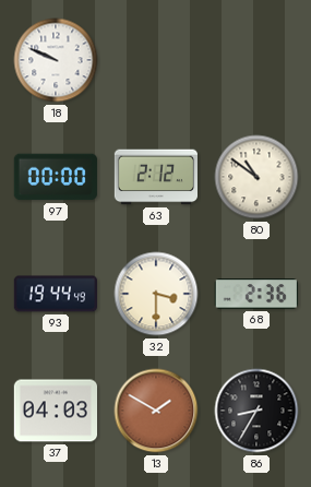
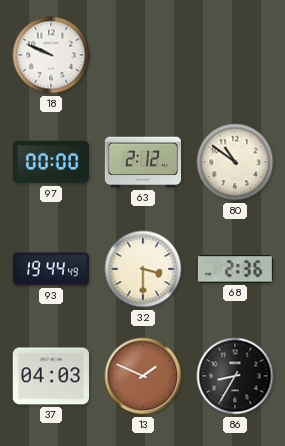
13: 1:50 -> 1:49
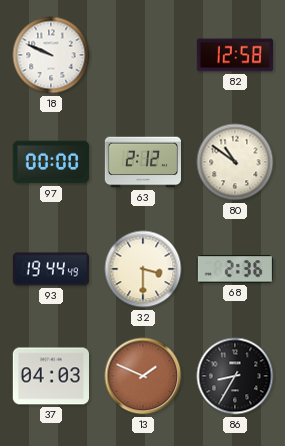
82: none -> 12:58
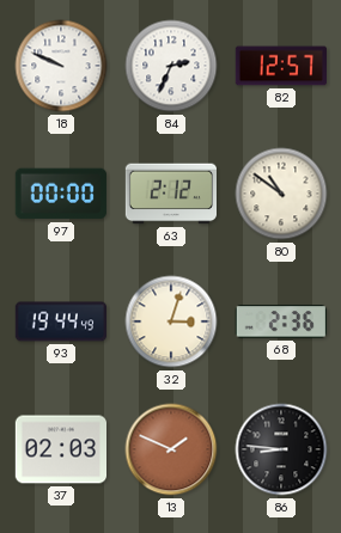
84: none -> 2:34
82: 12:58 -> 12:57
32: 3:30 -> 3:03
37: 04:03 -> 02:03
86: 8:35 -> 8:46
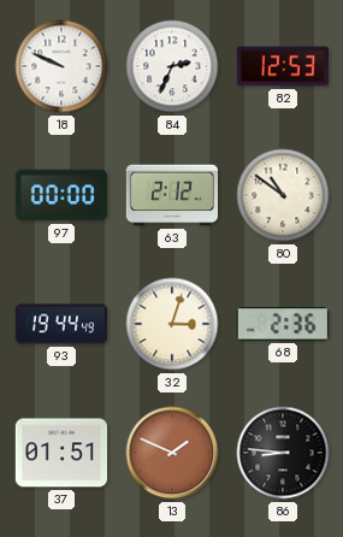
82: 12:57 -> 12:53
37: 02:03 -> 01:51
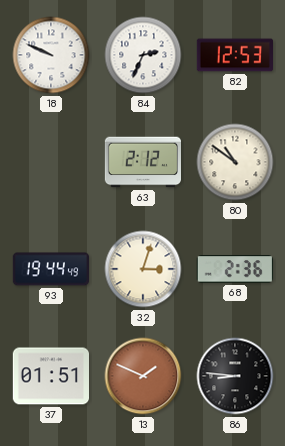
97: 00:00 -> none
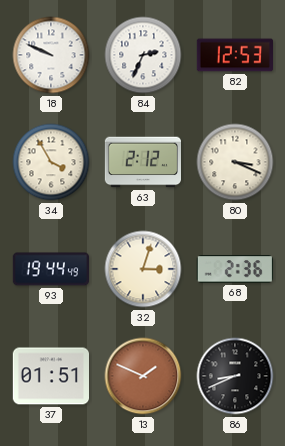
34: none -> 3:55
80: 10:51 -> 3:19
86: 8:46 -> 8:41
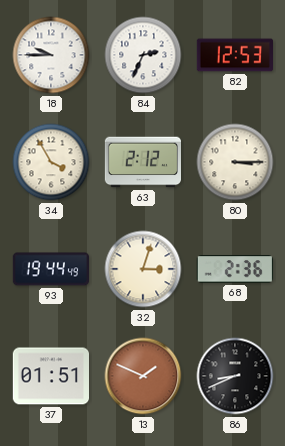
18: 9:49 -> 9:45
80: 3:19 -> 3:15
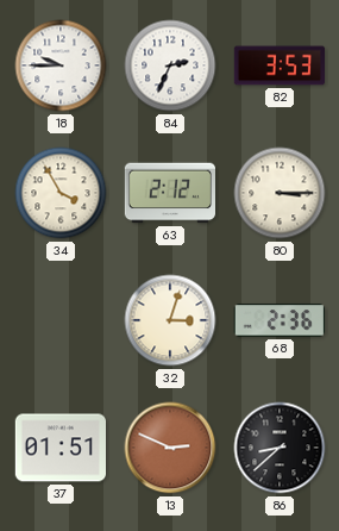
82: 12:53 -> 3:53
93: 19:44 -> none
13: 1:49 -> 2:49
86: 8:41 -> 8:38
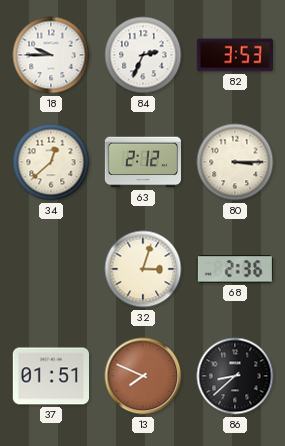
34: 3:55 -> 12:38
13: 2:49 -> 7:49
